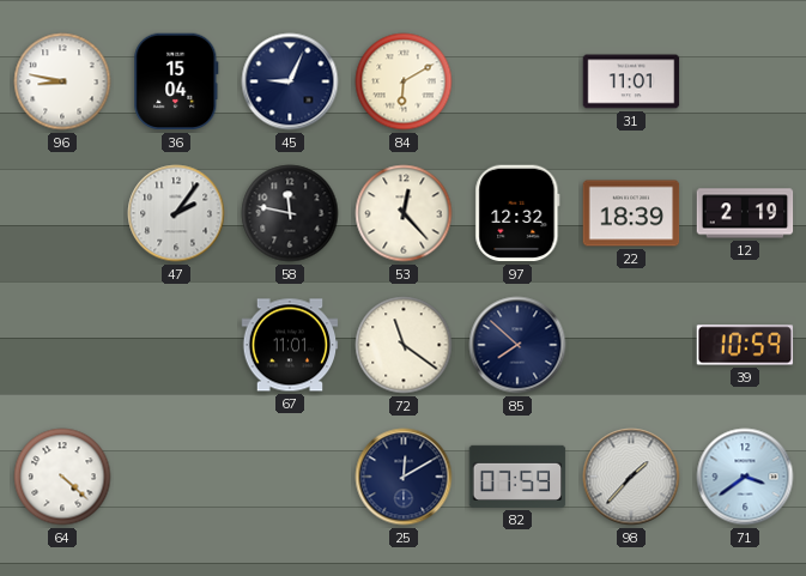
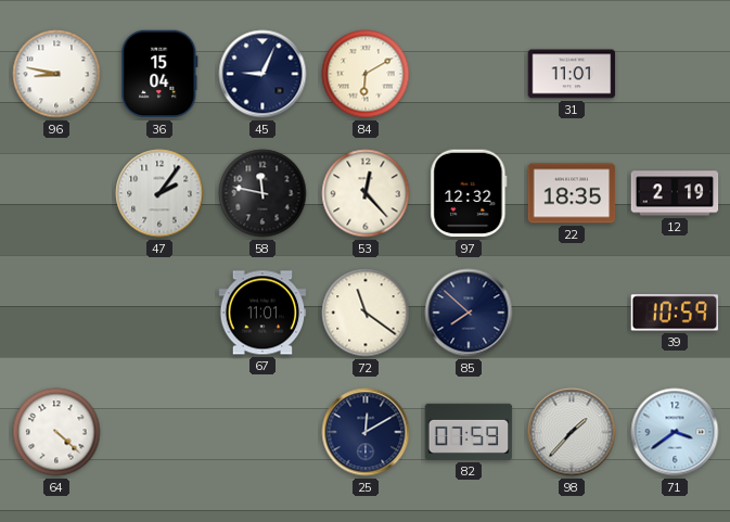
22: 18:39 -> 18:35
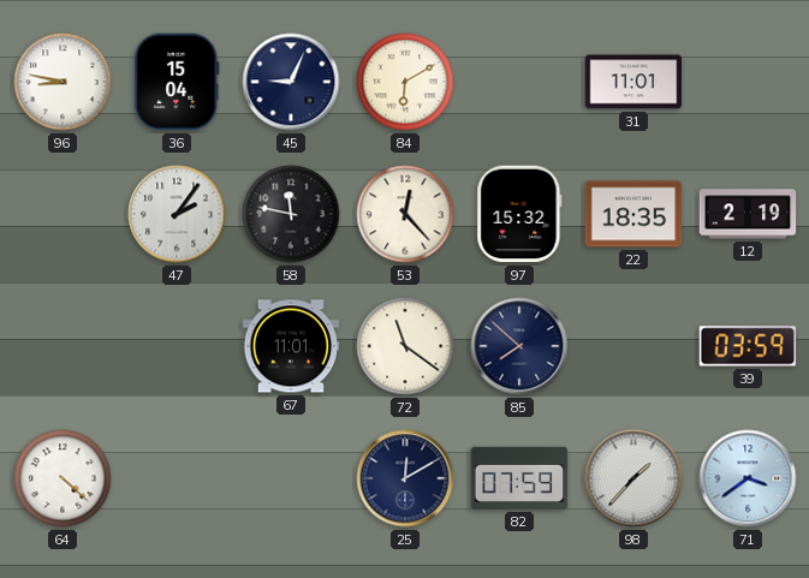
97: 12:32 -> 15:32
39: 10:59 -> 03:59
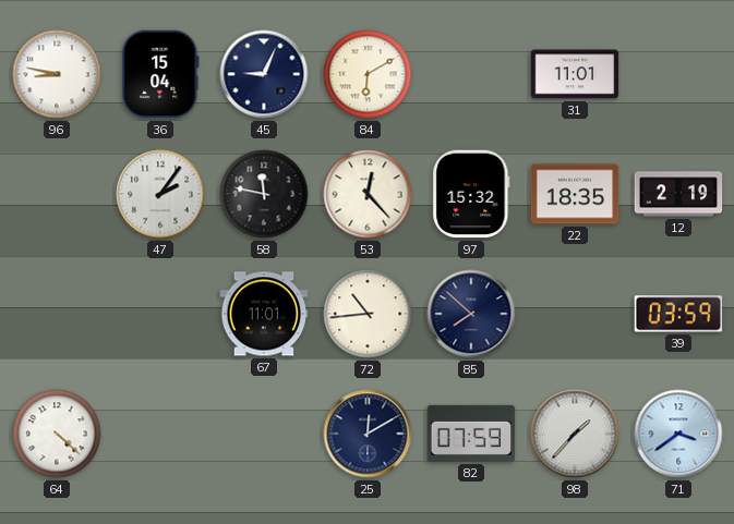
72: 11:21 -> 10:44
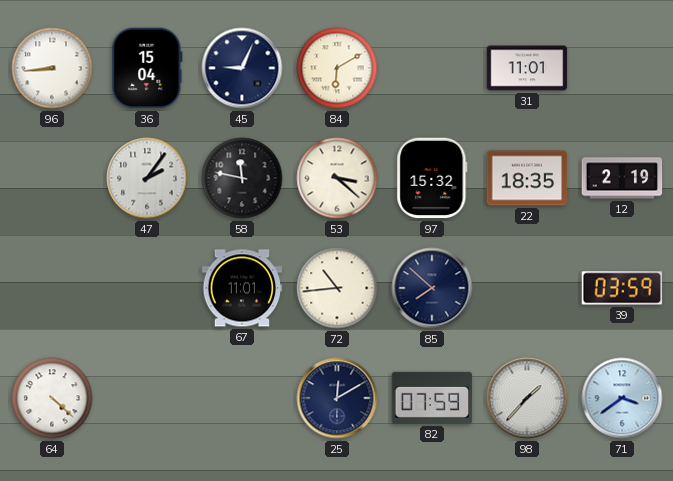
96: 8:47 -> 8:44
53: 12:23 -> 3:22
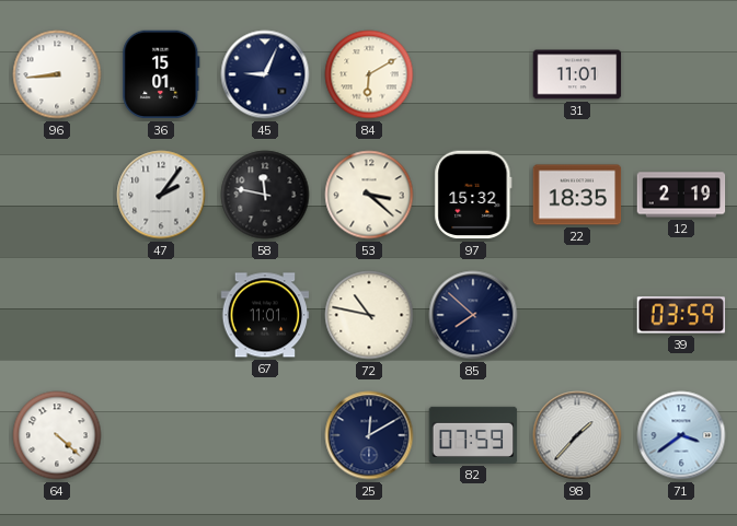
36: 15:04 -> 15:01
72: 10:44 -> 10:47
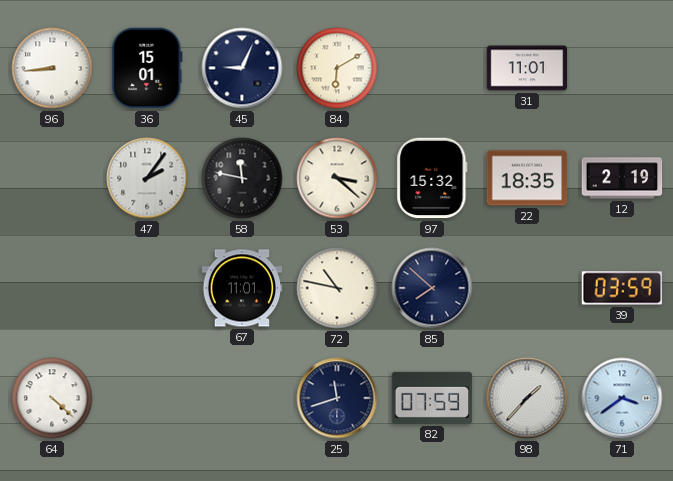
25: 12:10 -> 11:42
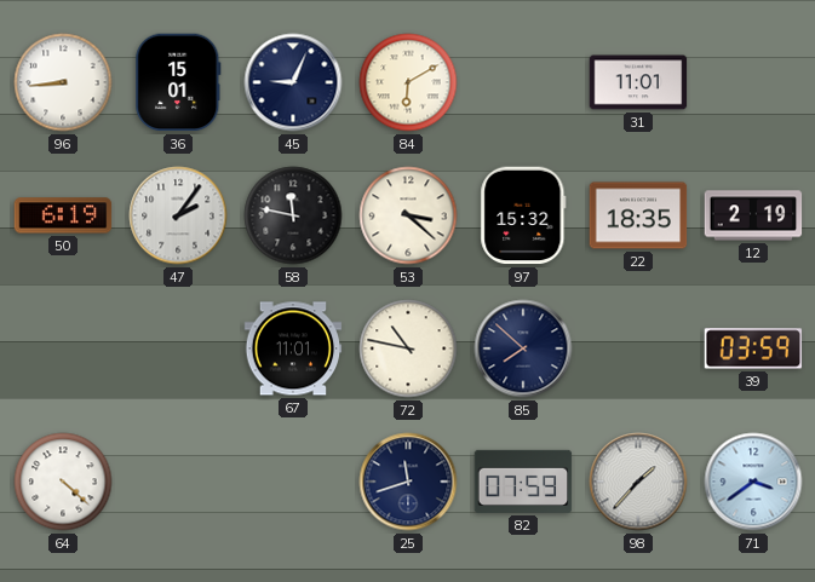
50: none -> 6:19
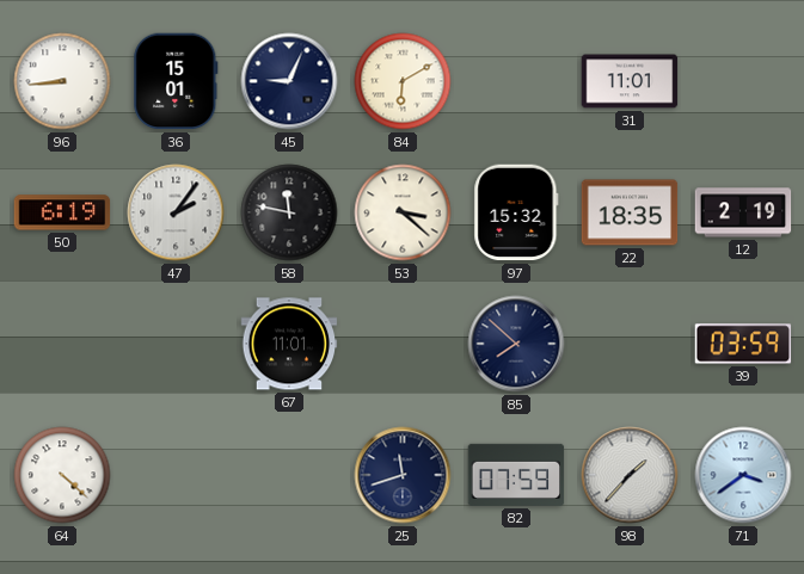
72: 10:47 -> none
